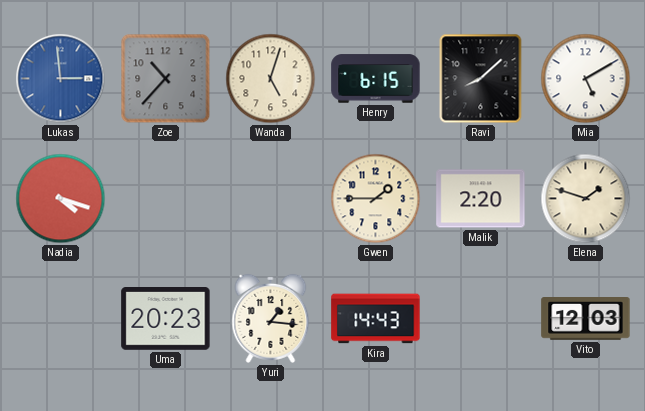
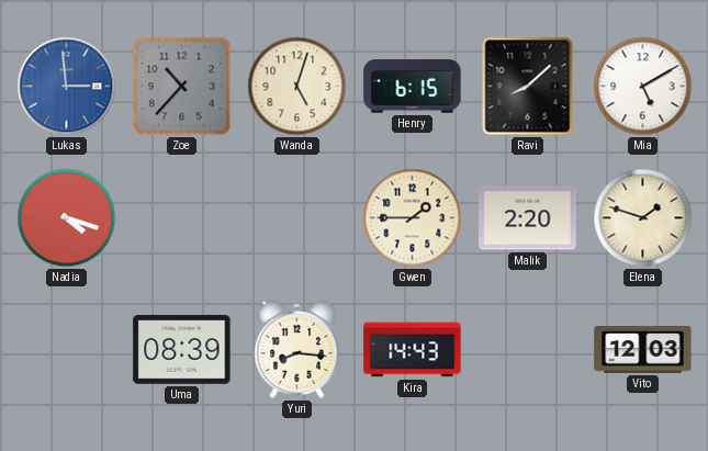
Uma: 20:23 -> 08:39
Yuri: 1:16 -> 8:16
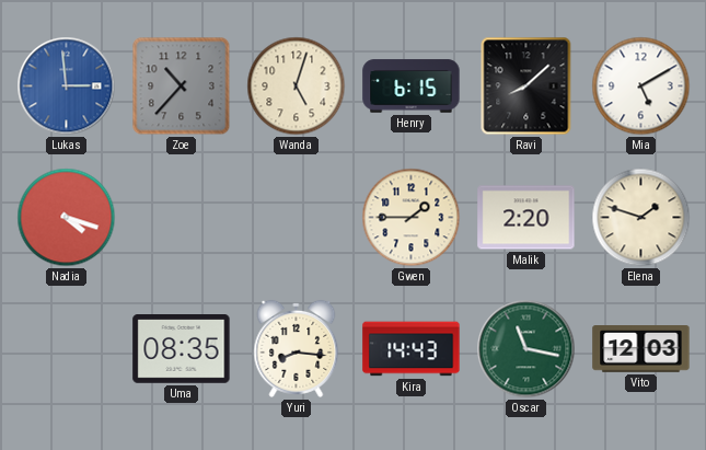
Uma: 08:39 -> 08:35
Oscar: none -> 11:17
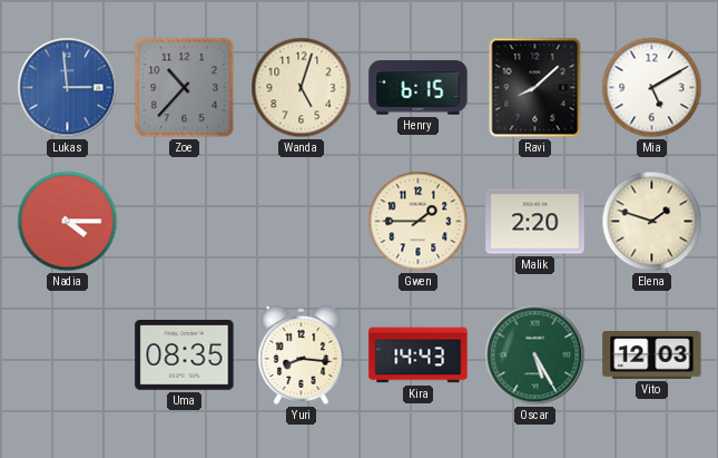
Nadia: 4:18 -> 4:15
Oscar: 11:17 -> 5:25
